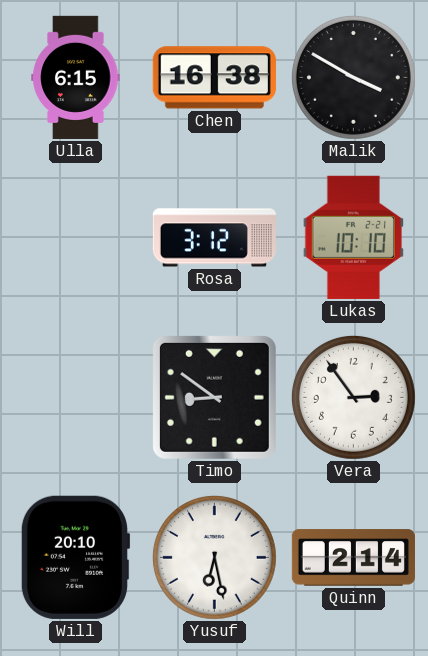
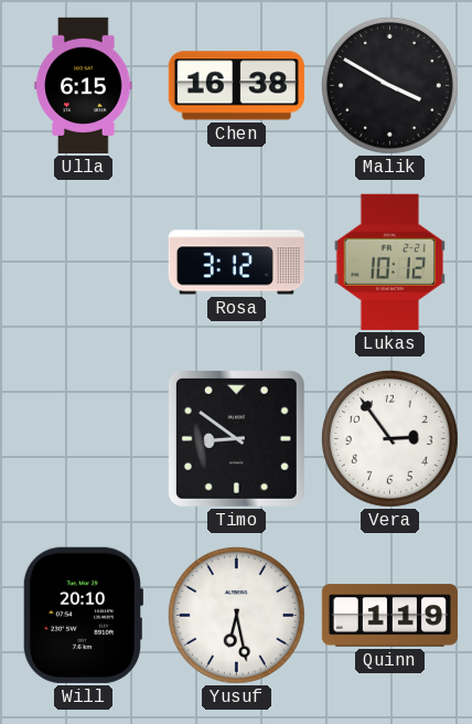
Lukas: 10:10 -> 10:12
Quinn: 2:14 -> 1:19
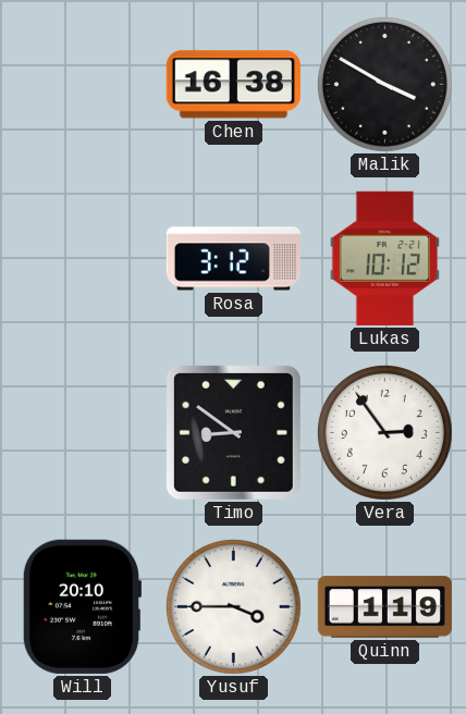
Ulla: 6:15 -> none
Yusuf: 6:28 -> 3:45
